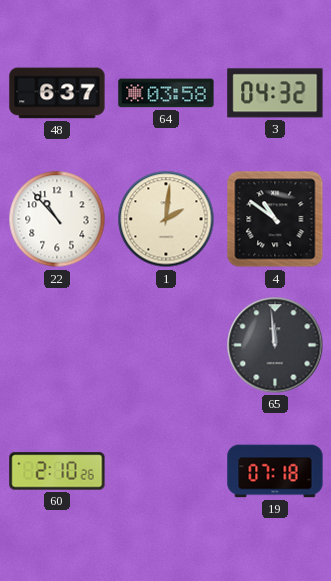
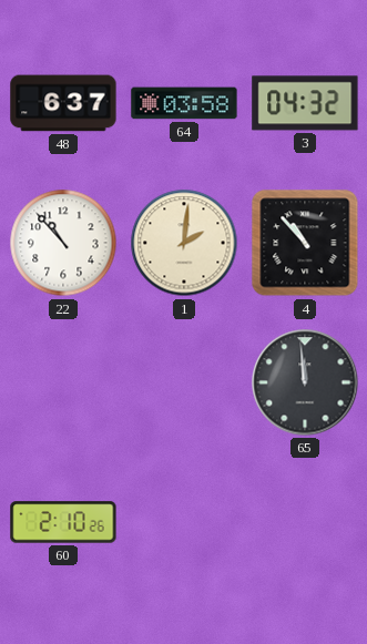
4: 10:51 -> 10:53
19: 07:18 -> none
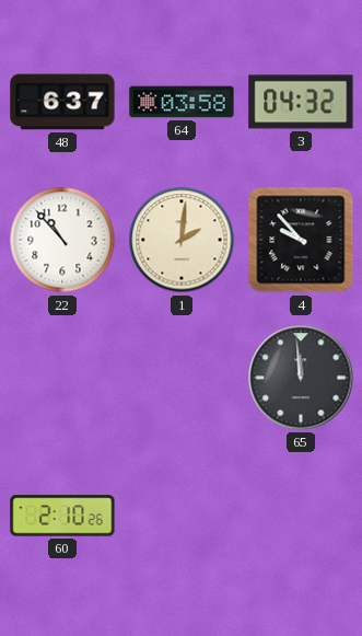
4: 10:53 -> 9:53
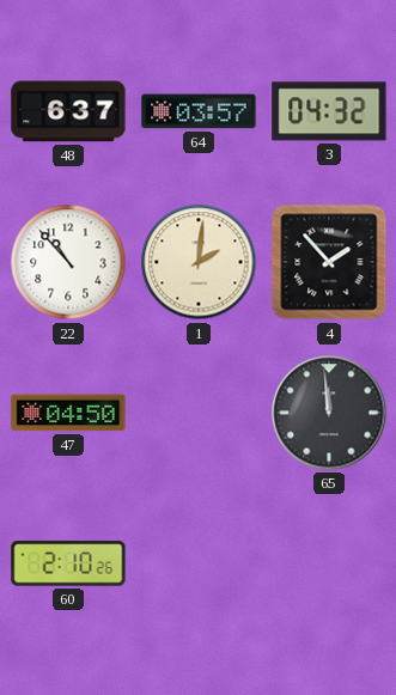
64: 03:58 -> 03:57
4: 9:53 -> 1:53
47: none -> 04:50
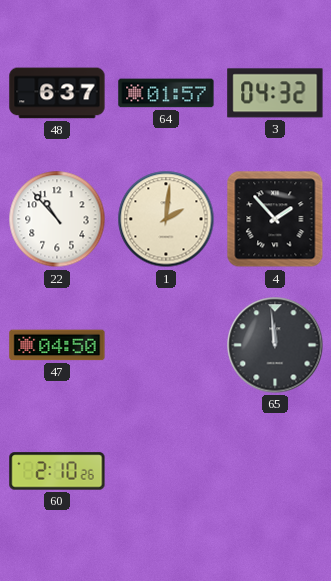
64: 03:57 -> 01:57
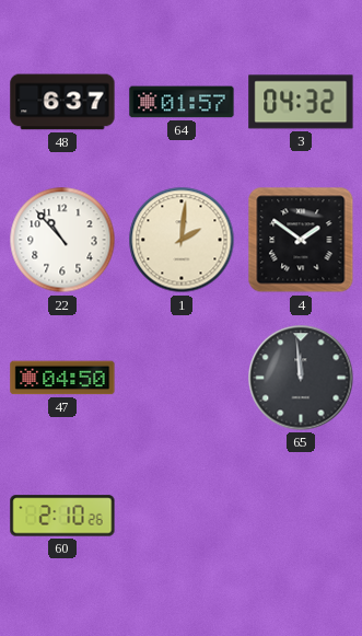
4: 1:53 -> 1:51
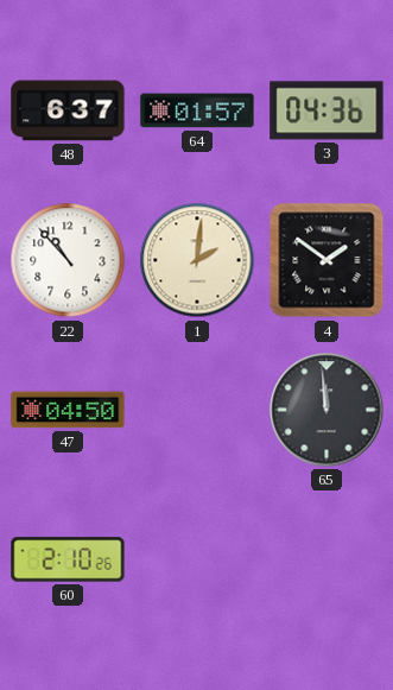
3: 04:32 -> 04:36
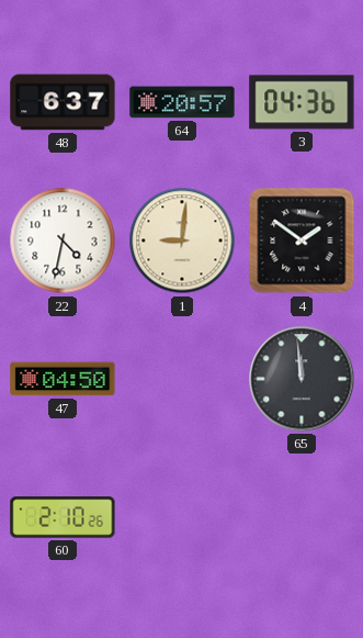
64: 01:57 -> 20:57
22: 10:53 -> 4:32
1: 2:01 -> 9:01
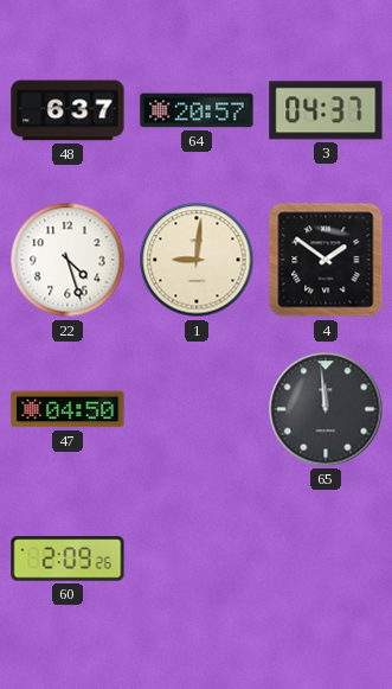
3: 04:36 -> 04:37
22: 4:32 -> 4:27
60: 2:10 -> 2:09
